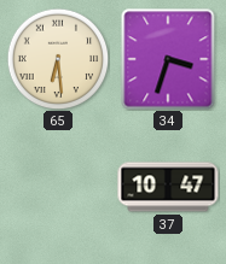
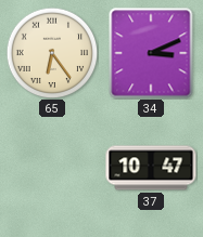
65: 6:29 -> 6:24
34: 3:33 -> 3:11
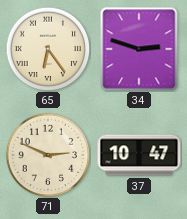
34: 3:11 -> 2:48
71: none -> 2:49
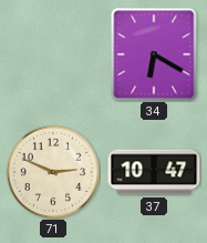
65: 6:24 -> none
34: 2:48 -> 6:20
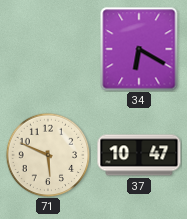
71: 2:49 -> 5:49
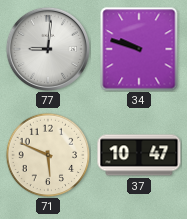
77: none -> 9:01
34: 6:20 -> 9:48
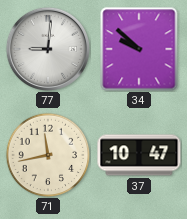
34: 9:48 -> 9:52
71: 5:49 -> 11:43
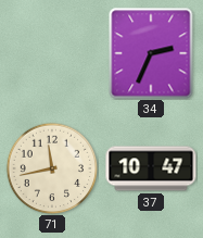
77: 9:01 -> none
34: 9:52 -> 2:34
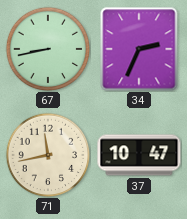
67: none -> 8:43
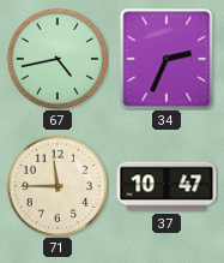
67: 8:43 -> 4:43
71: 11:43 -> 11:45
